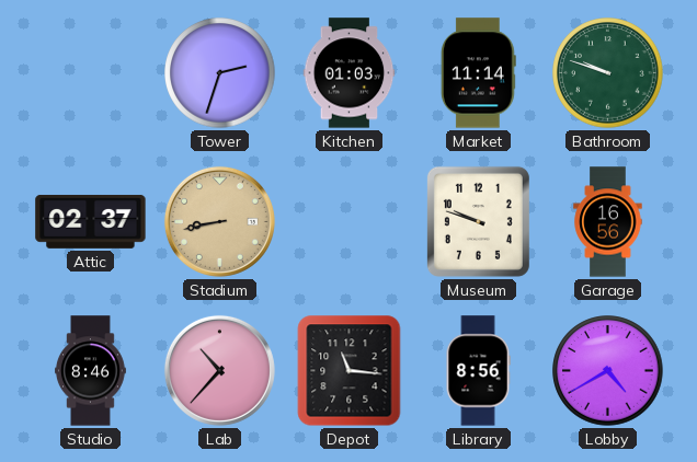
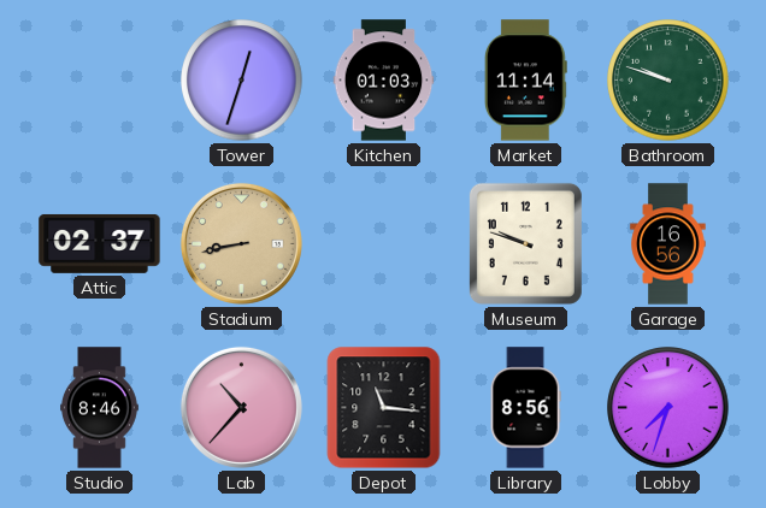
Tower: 2:33 -> 12:33
Lobby: 4:40 -> 7:33
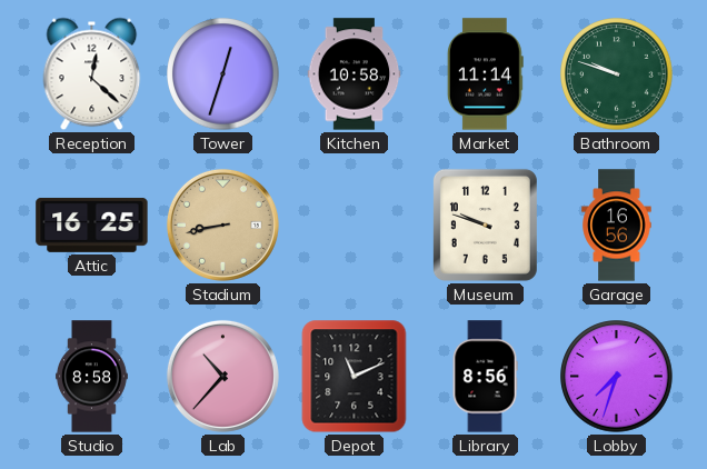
Reception: none -> 12:22
Kitchen: 01:03 -> 10:58
Attic: 02:37 -> 16:25
Studio: 8:46 -> 8:58
Depot: 11:16 -> 11:11
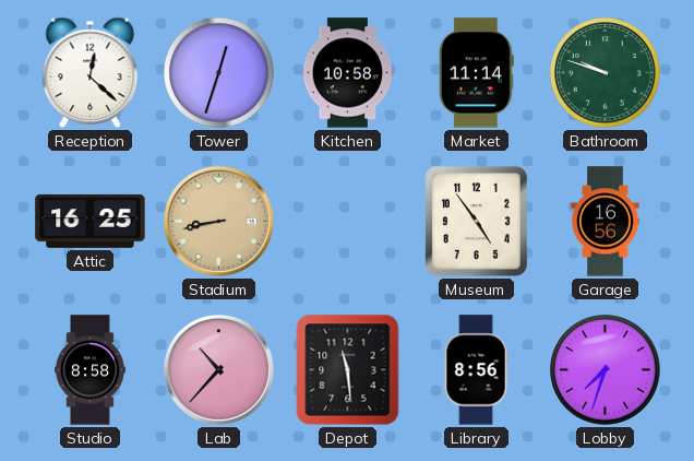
Museum: 9:48 -> 4:54
Depot: 11:11 -> 11:29
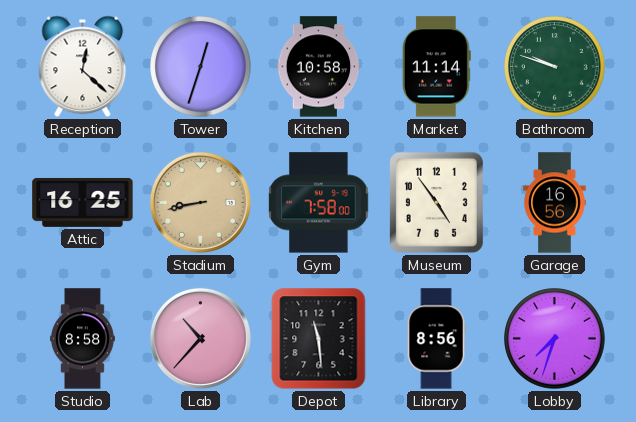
Gym: none -> 7:58
